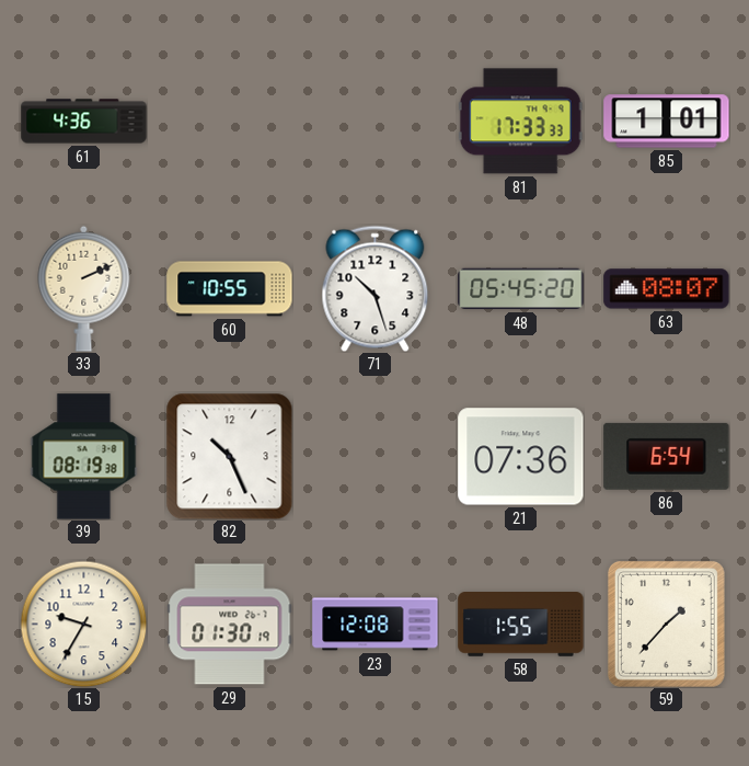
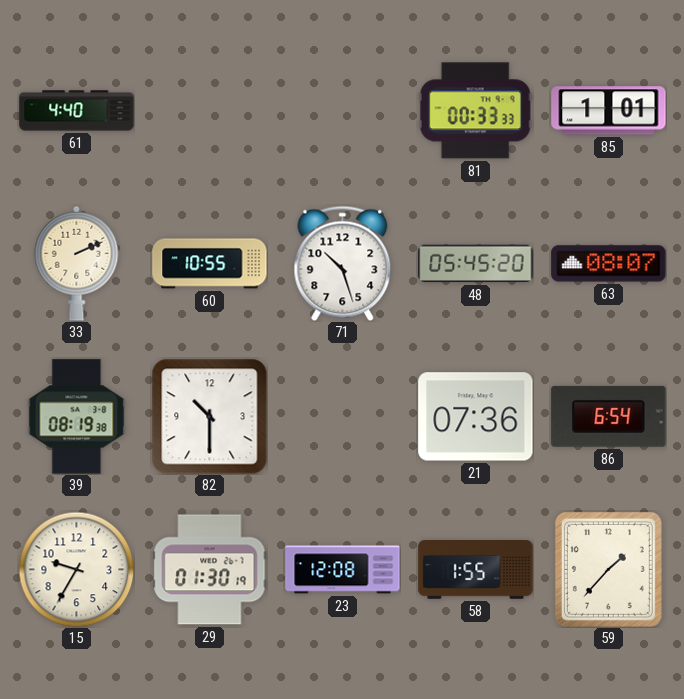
61: 4:36 -> 4:40
81: 17:33 -> 00:33
82: 10:26 -> 10:30
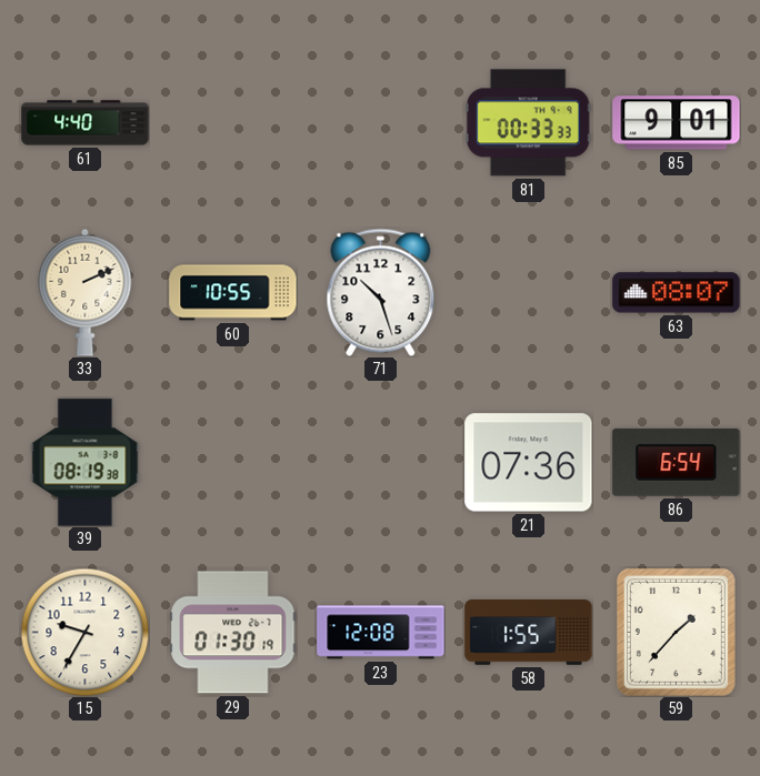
85: 1:01 -> 9:01
48: 05:45 -> none
82: 10:30 -> none
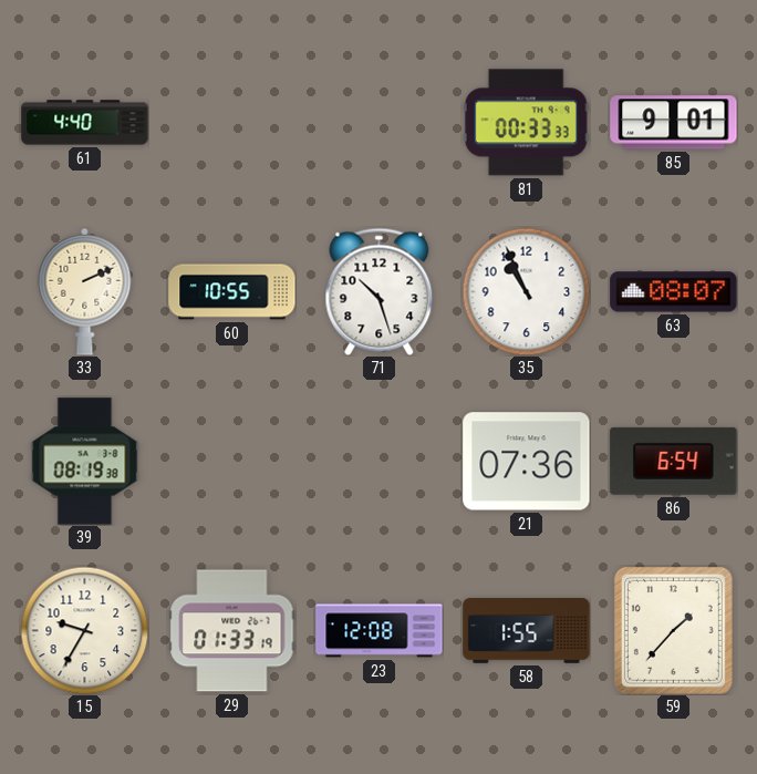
35: none -> 10:56
29: 01:30 -> 01:33
